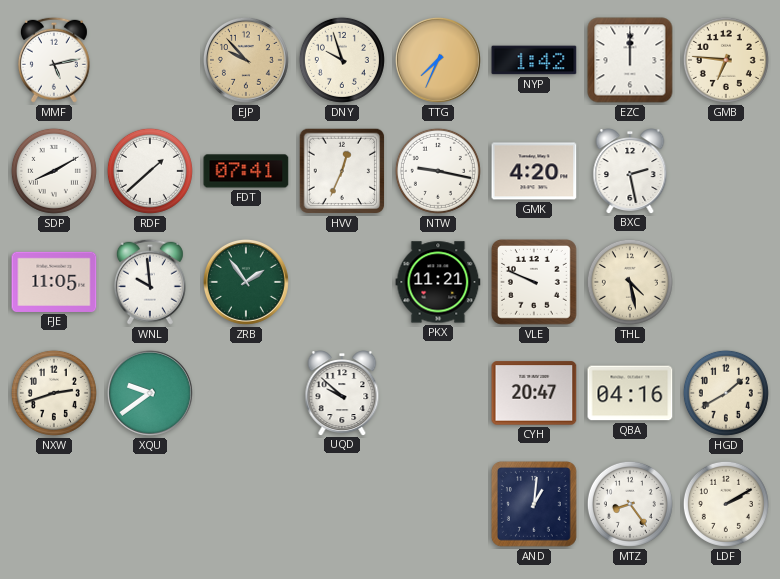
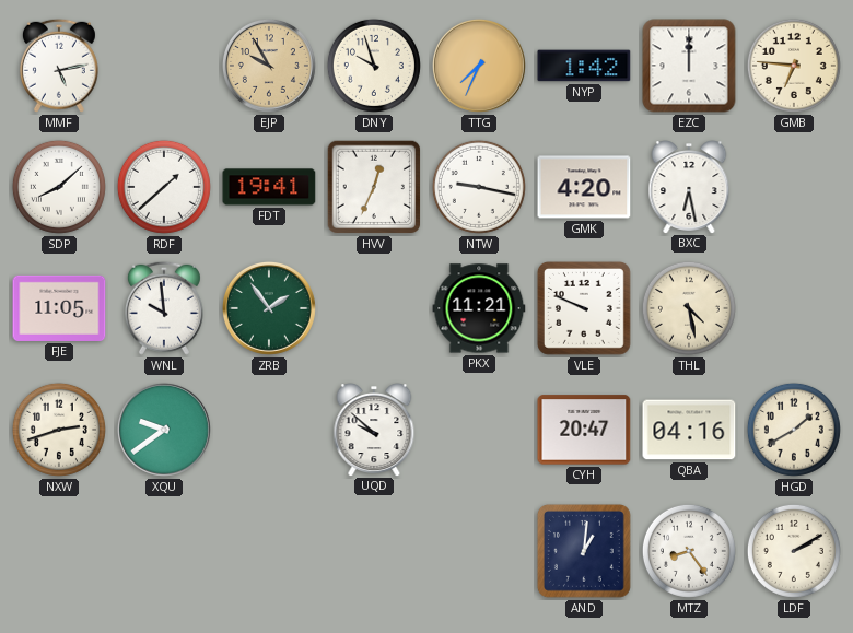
EJP: 9:53 -> 9:55
SDP: 8:10 -> 8:08
FDT: 07:41 -> 19:41
BXC: 2:28 -> 6:28
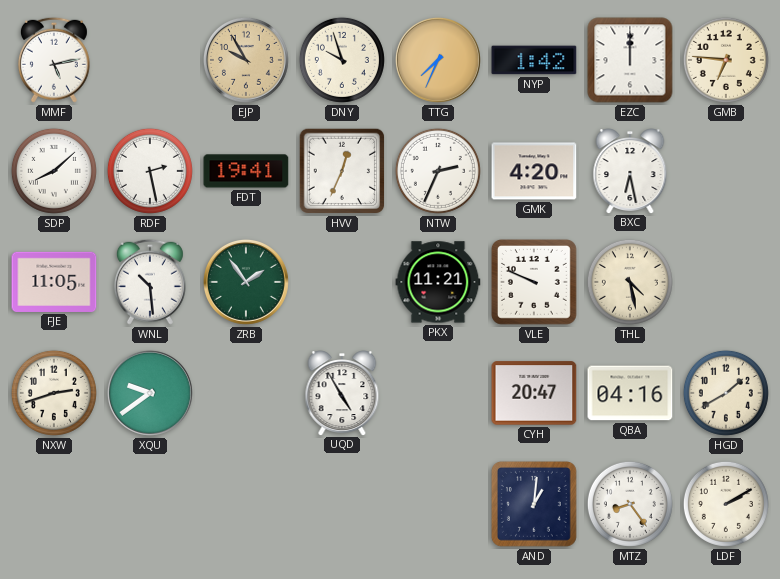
RDF: 1:38 -> 2:28
NTW: 9:17 -> 2:34
WNL: 9:59 -> 10:29
UQD: 9:52 -> 4:55
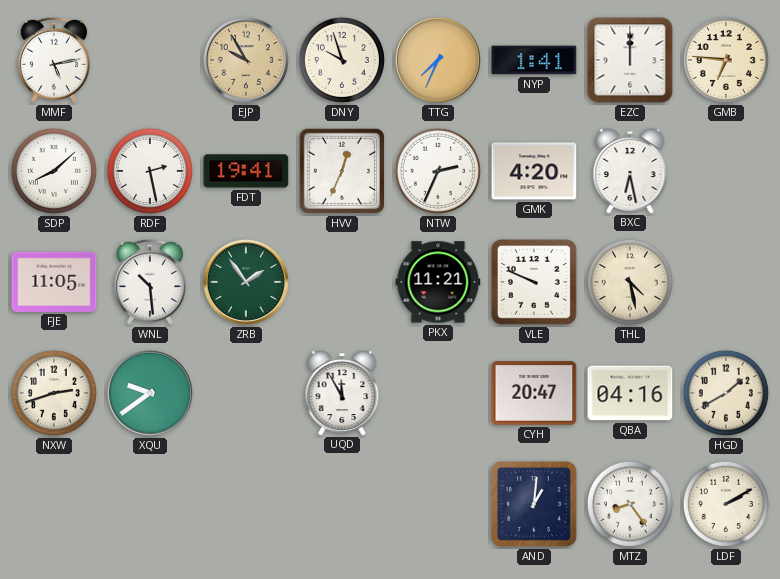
NYP: 1:42 -> 1:41
UQD: 4:55 -> 11:55
